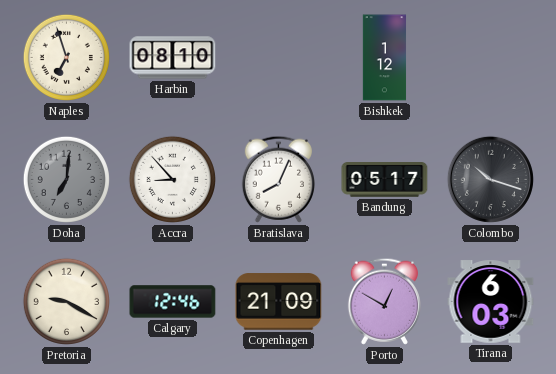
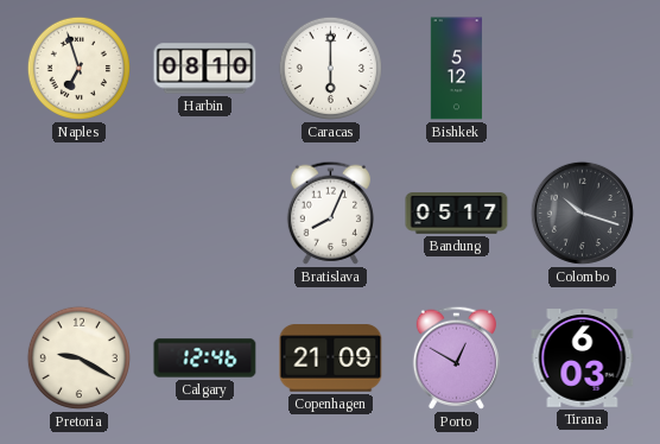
Caracas: none -> 6:00
Bishkek: 1:12 -> 5:12
Doha: 7:01 -> none
Accra: 8:53 -> none
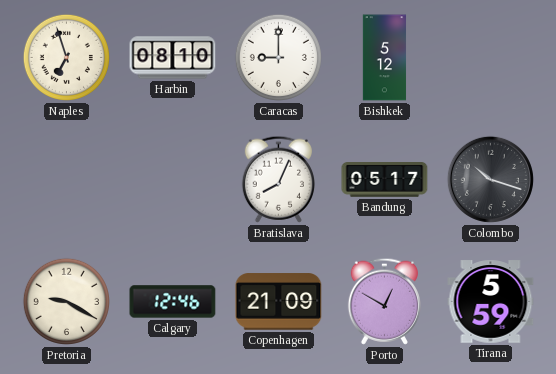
Caracas: 6:00 -> 9:00
Tirana: 6:03 -> 5:59
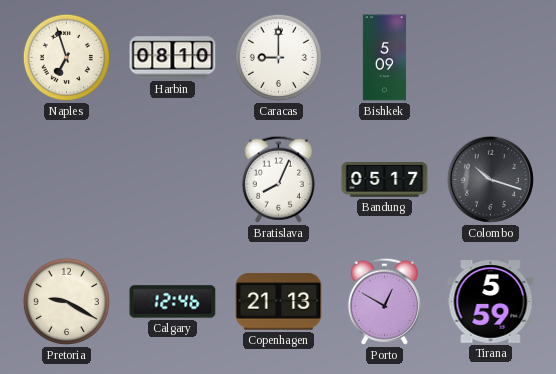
Bishkek: 5:12 -> 5:09
Copenhagen: 21:09 -> 21:13
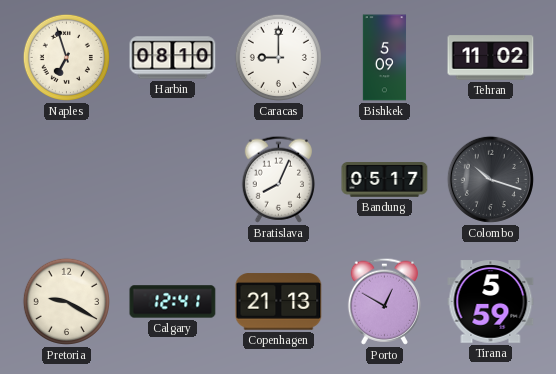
Tehran: none -> 11:02
Calgary: 12:46 -> 12:41
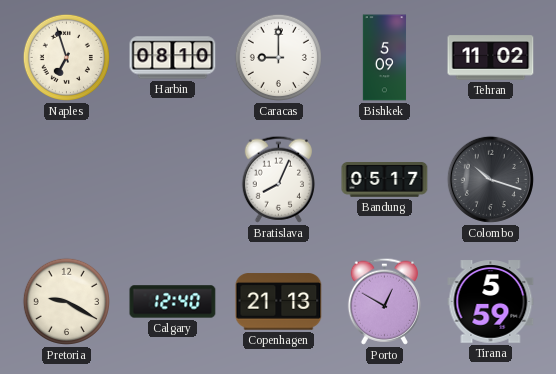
Calgary: 12:41 -> 12:40
